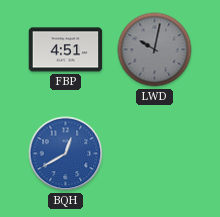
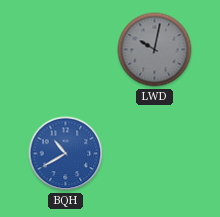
FBP: 4:51 -> none
BQH: 12:40 -> 10:40
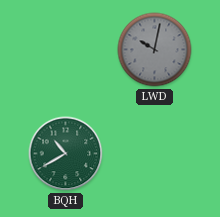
BQH dial: blue -> green
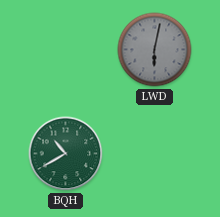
LWD: 10:02 -> 6:02
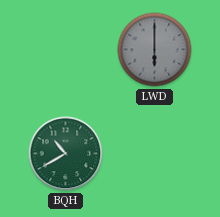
LWD: 6:02 -> 6:00
